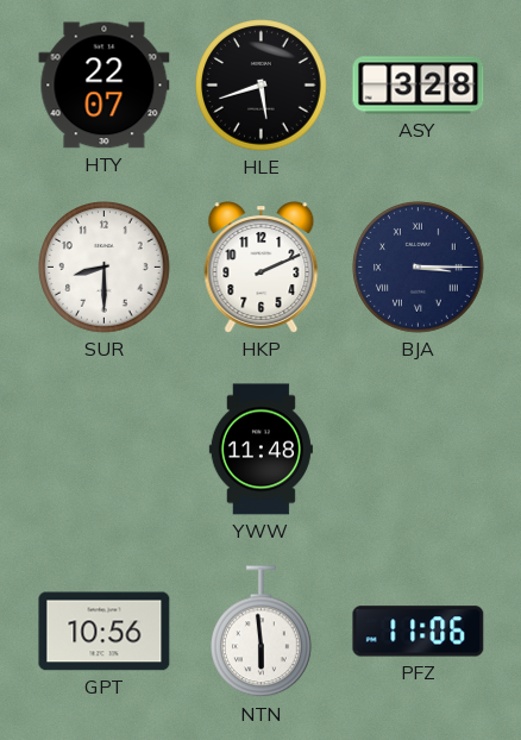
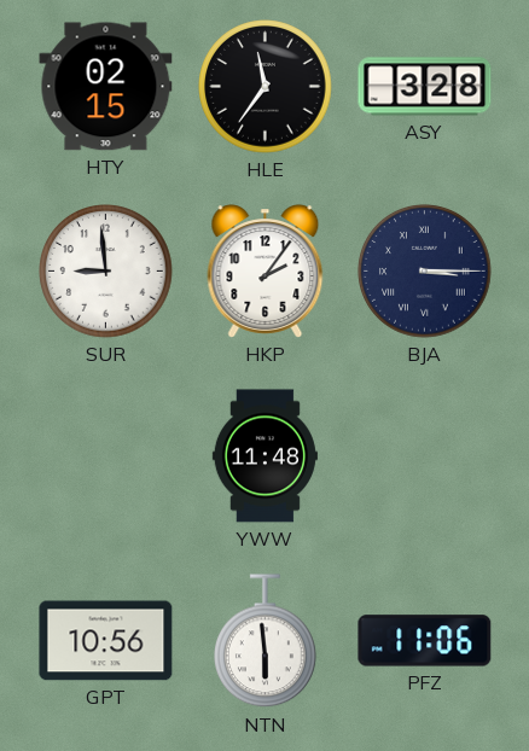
HTY: 22:07 -> 02:15
HLE: 5:42 -> 11:36
SUR: 8:30 -> 8:59
HKP: 2:11 -> 2:06
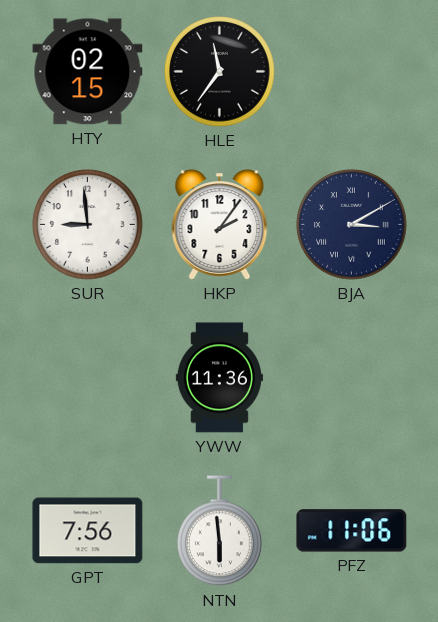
ASY: 3:28 -> none
BJA: 3:15 -> 3:10
YWW: 11:48 -> 11:36
GPT: 10:56 -> 7:56
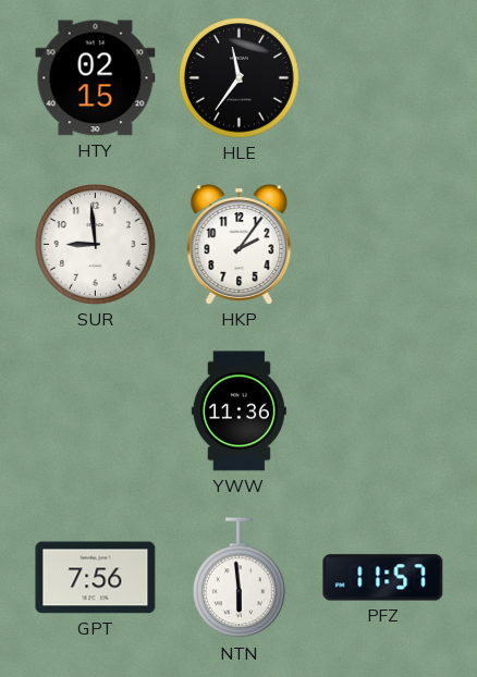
BJA: 3:10 -> none
PFZ: 11:06 -> 11:57
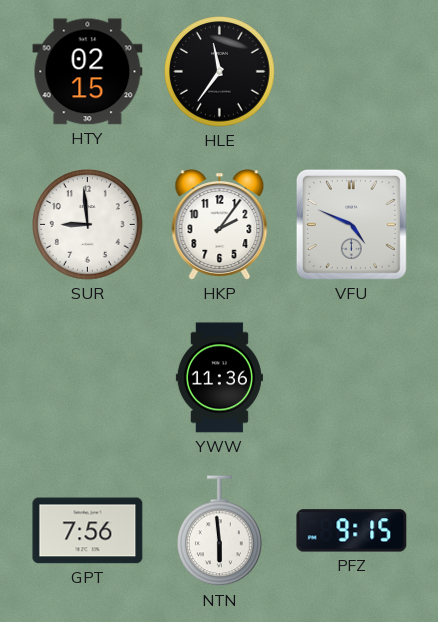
VFU: none -> 4:49
PFZ: 11:57 -> 9:15
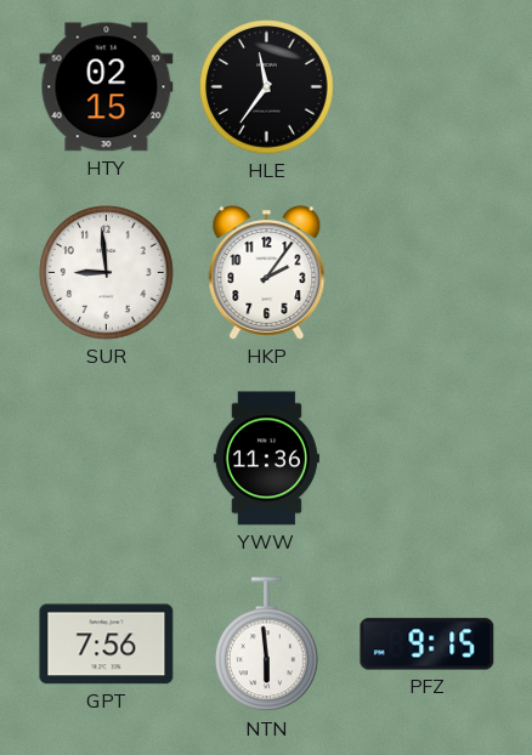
VFU: 4:49 -> none
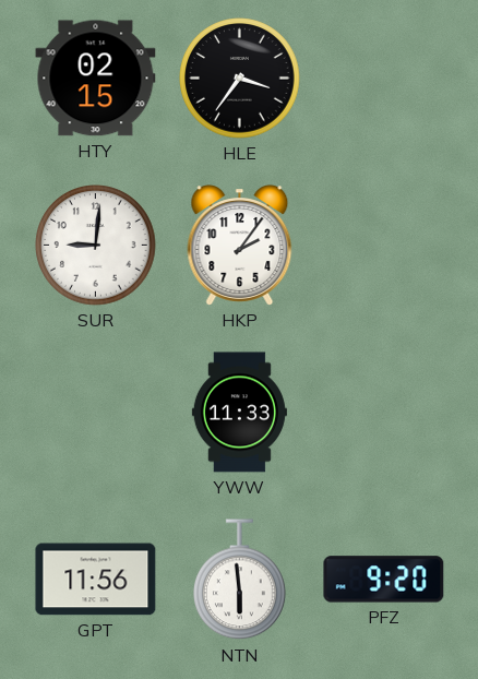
HLE: 11:36 -> 3:36
SUR: 8:59 -> 9:01
YWW: 11:36 -> 11:33
GPT: 7:56 -> 11:56
PFZ: 9:15 -> 9:20
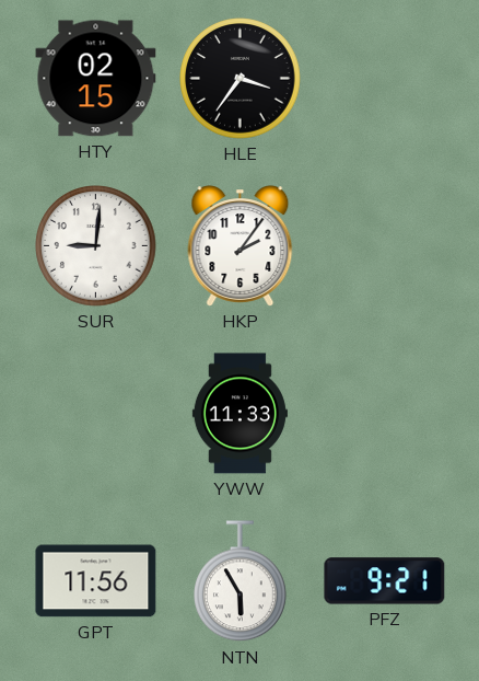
NTN: 5:59 -> 5:55
PFZ: 9:20 -> 9:21
